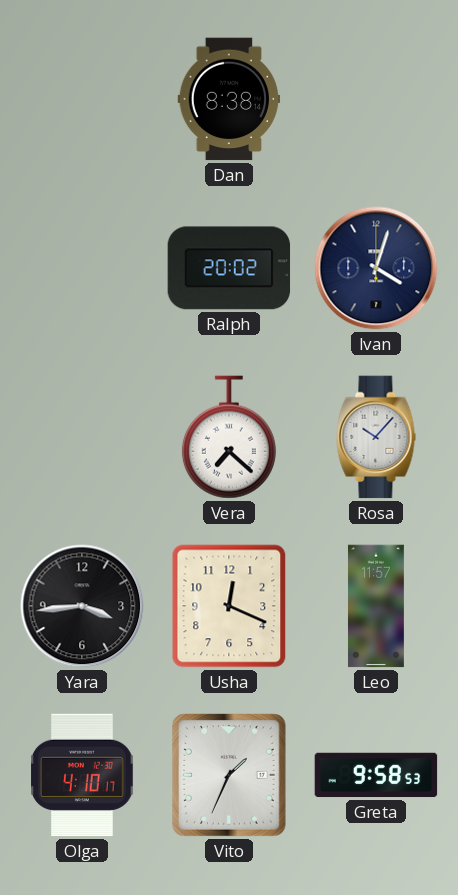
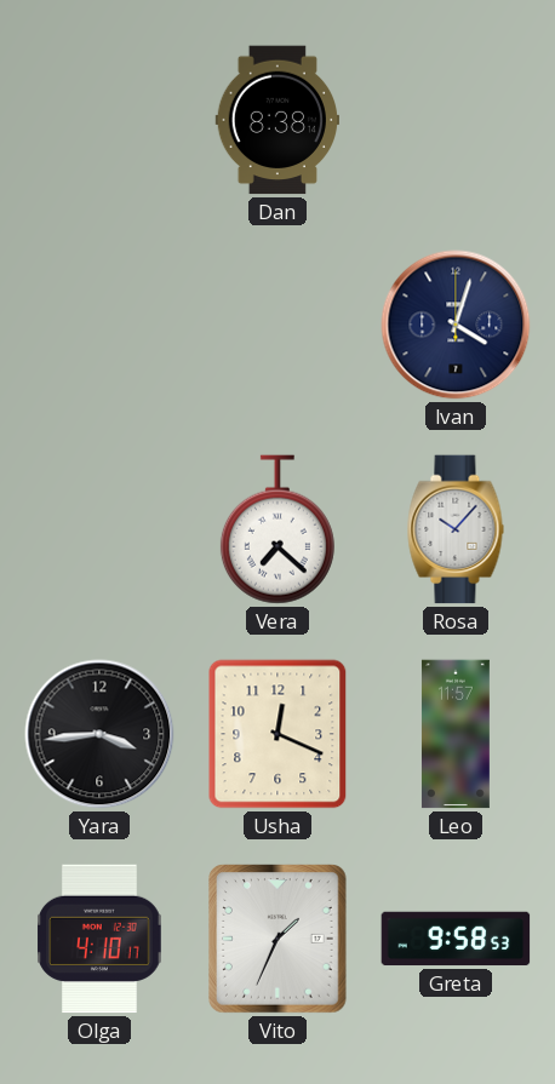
Ralph: 20:02 -> none
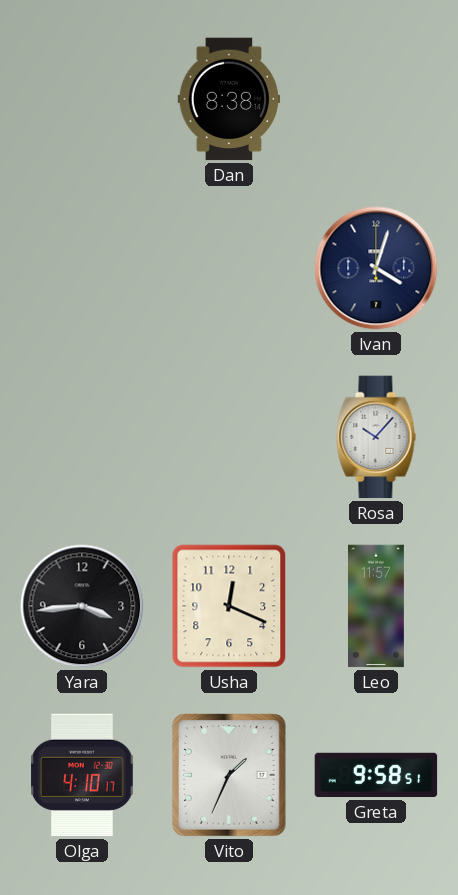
Vera: 7:22 -> none
Greta: 9:58:53 -> 9:58:51
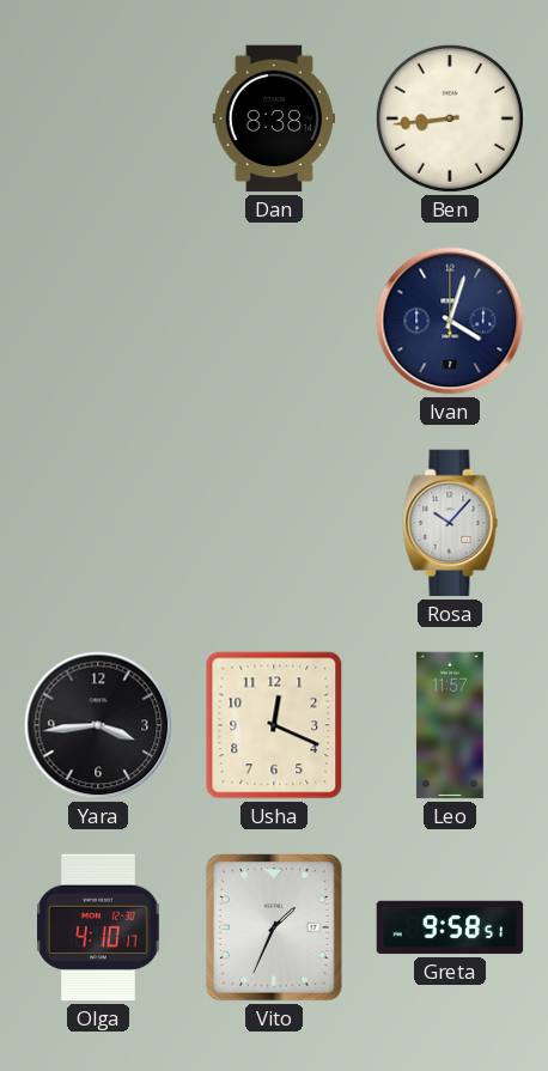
Ben: none -> 8:44
